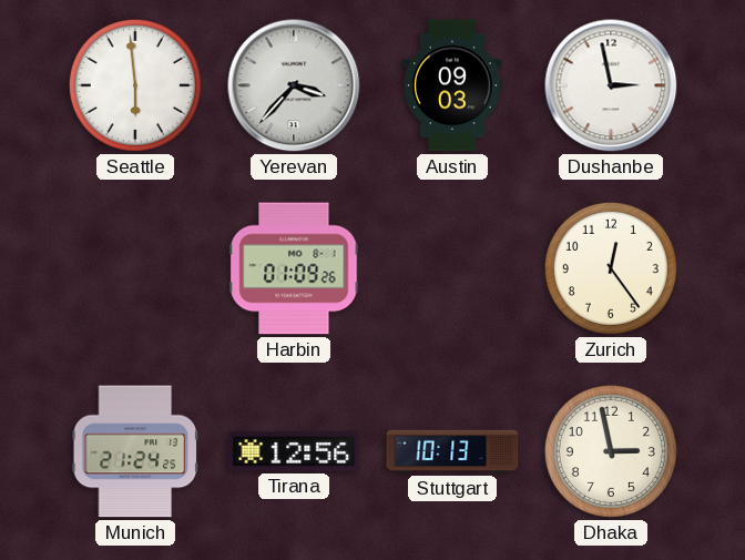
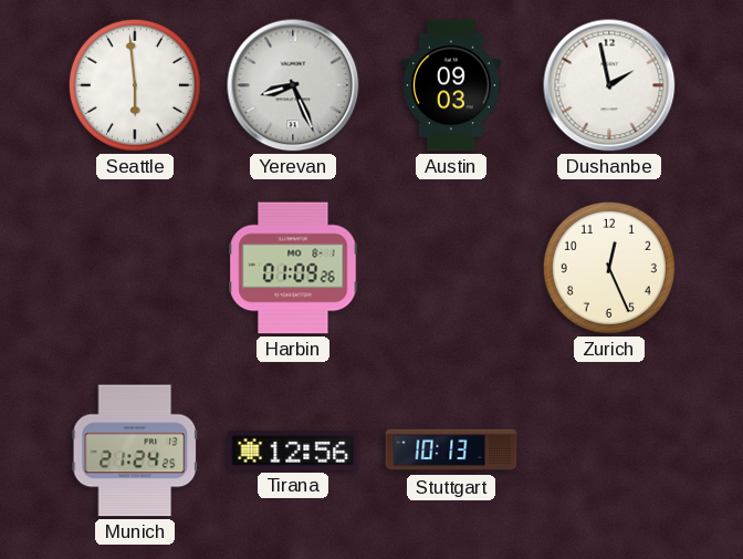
Yerevan: 3:37 -> 8:26
Dushanbe: 2:58 -> 1:58
Zurich: 12:24 -> 12:26
Dhaka: 2:58 -> none
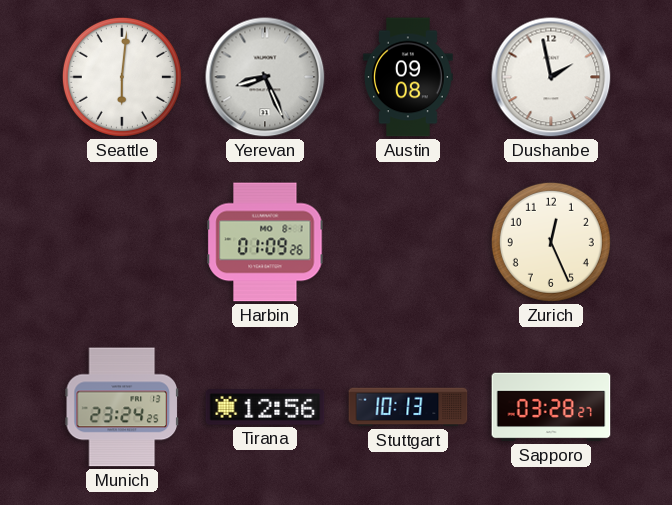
Seattle: 5:59 -> 6:01
Austin: 09:03 -> 09:08
Munich: 21:24 -> 23:24
Sapporo: none -> 03:28
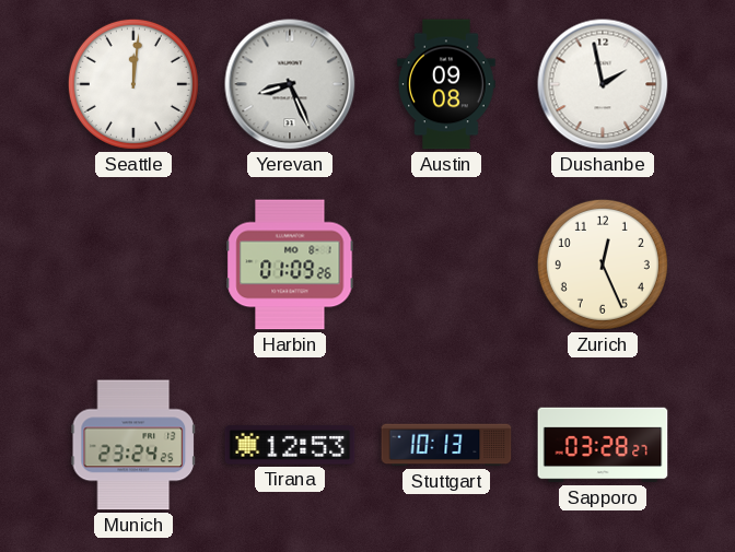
Seattle: 6:01 -> 12:01
Tirana: 12:56 -> 12:53
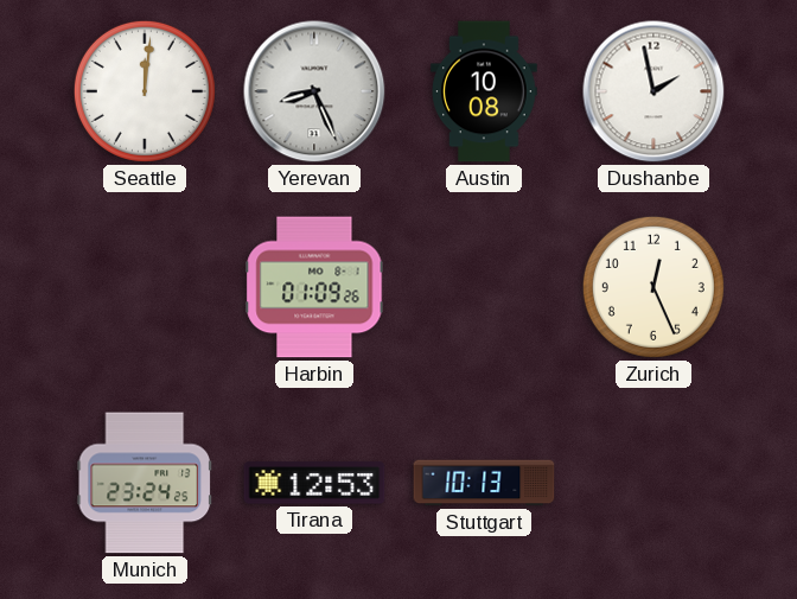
Austin: 09:08 -> 10:08
Sapporo: 03:28 -> none
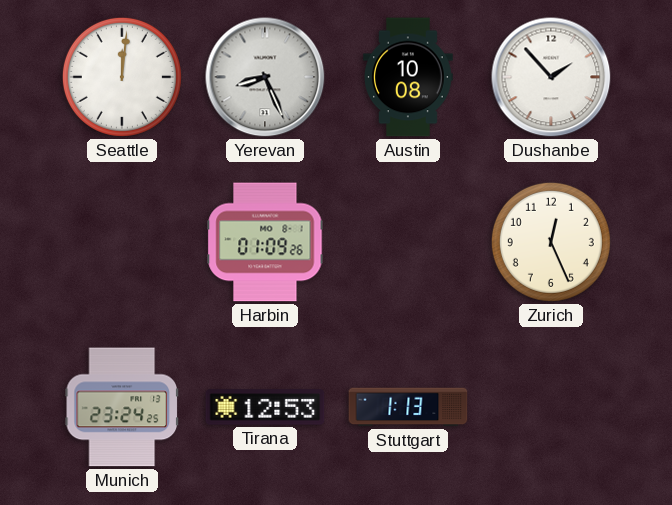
Dushanbe: 1:58 -> 1:53
Stuttgart: 10:13 -> 1:13
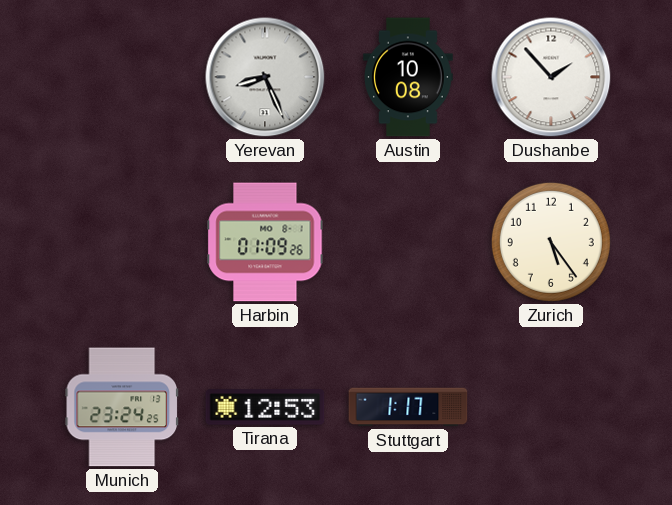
Seattle: 12:01 -> none
Zurich: 12:26 -> 5:24
Stuttgart: 1:13 -> 1:17
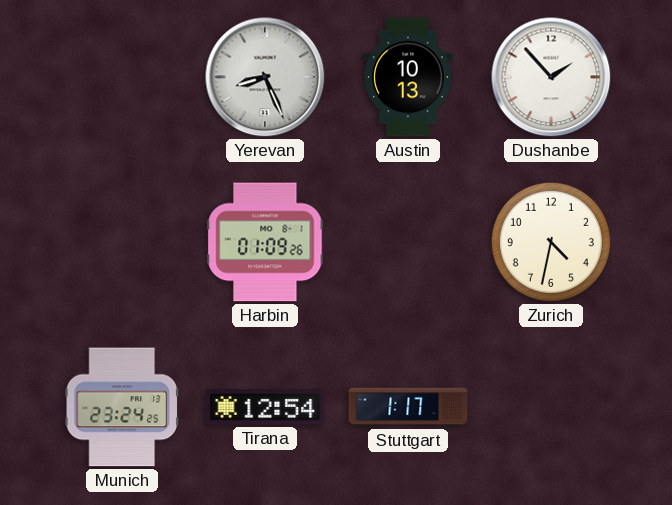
Austin: 10:08 -> 10:13
Zurich: 5:24 -> 4:32
Tirana: 12:53 -> 12:54
